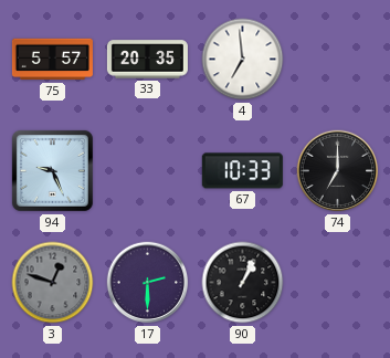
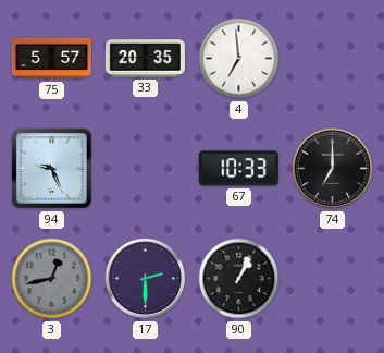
3: 12:48 -> 12:43
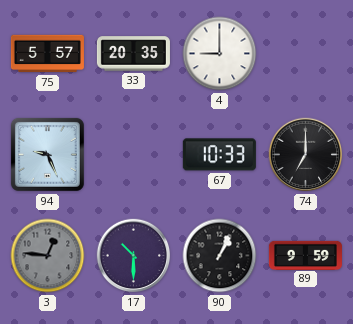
4: 6:59 -> 9:00
3: 12:43 -> 12:46
17: 2:30 -> 10:30
89: none -> 9:59
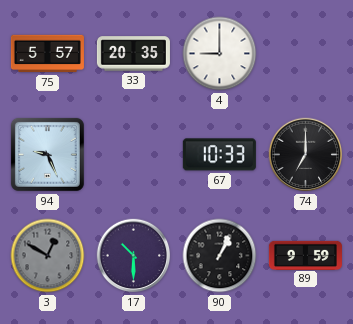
3: 12:46 -> 12:50
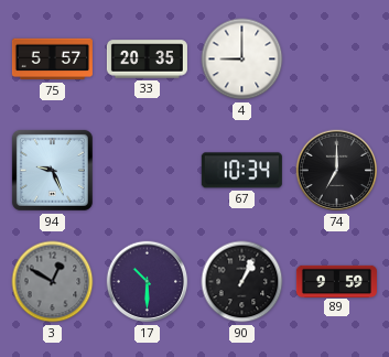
67: 10:33 -> 10:34
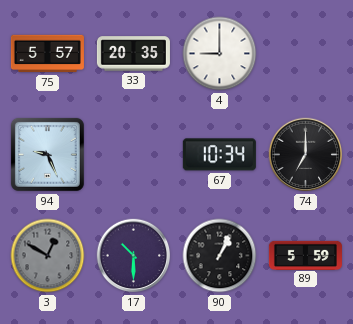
89: 9:59 -> 5:59
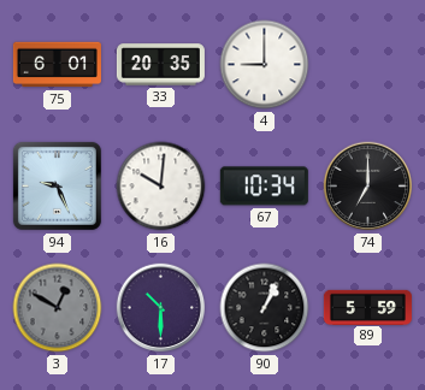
75: 5:57 -> 6:01
16: none -> 10:01
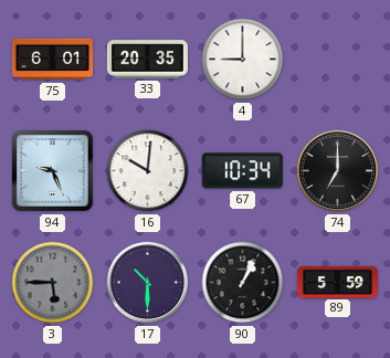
3: 12:50 -> 5:45
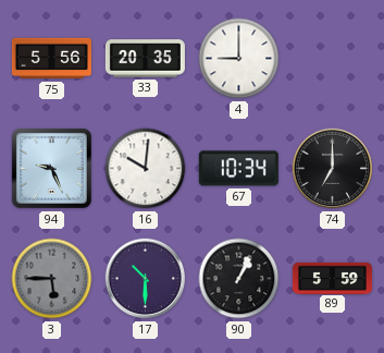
75: 6:01 -> 5:56
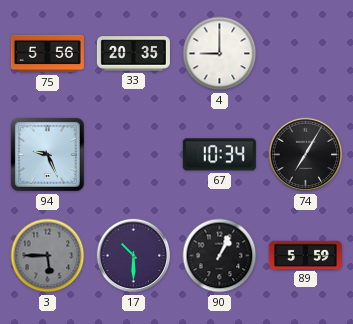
16: 10:01 -> none
74: 7:00 -> 7:05
